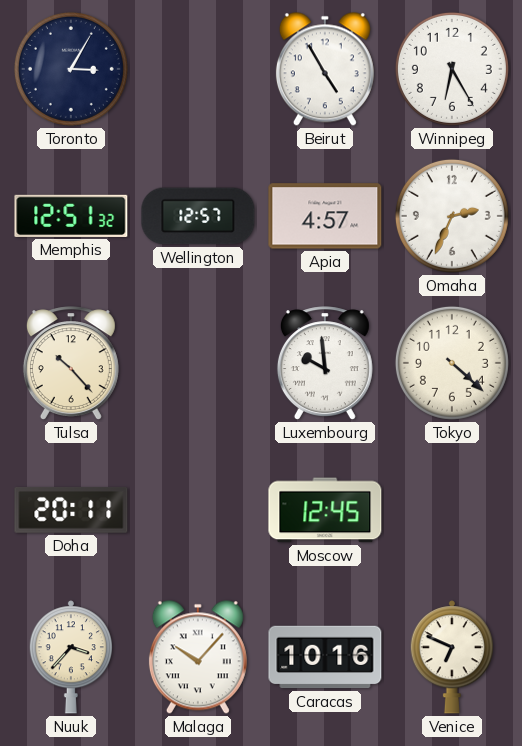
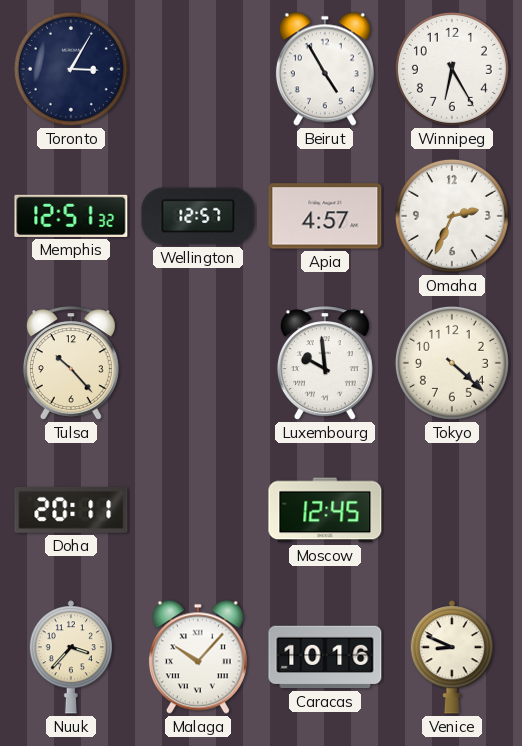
Venice: 6:49 -> 8:49
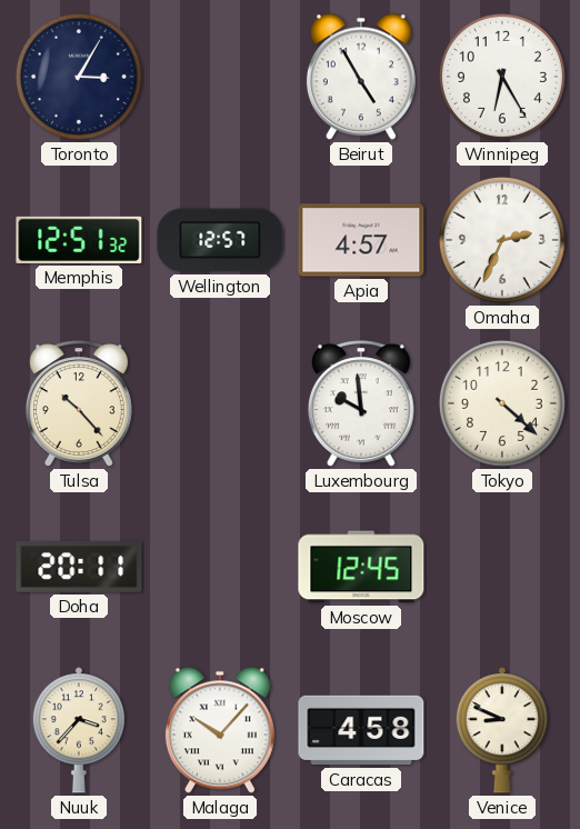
Caracas: 10:16 -> 4:58
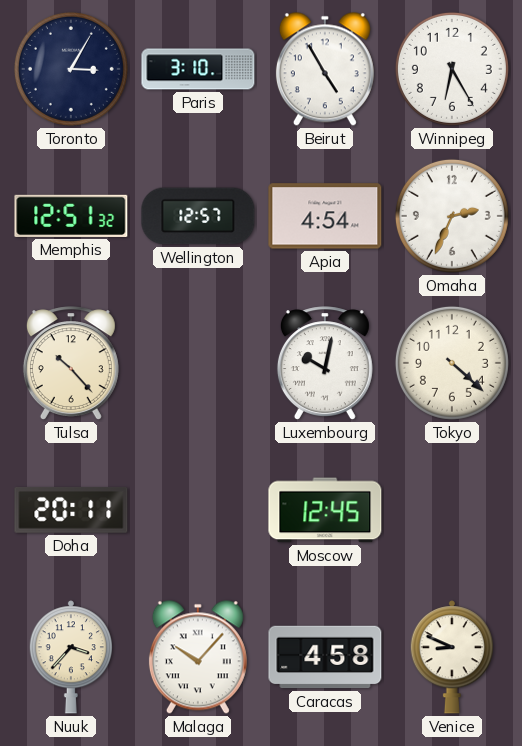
Paris: none -> 3:10
Apia: 4:57 -> 4:54
Luxembourg: 9:59 -> 10:02
